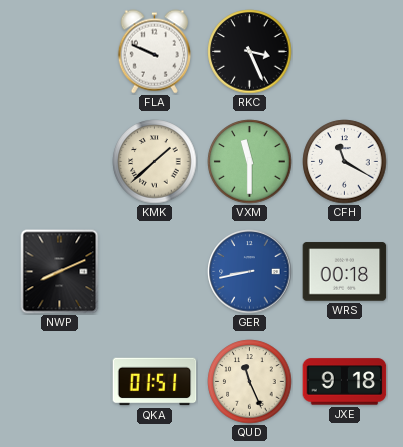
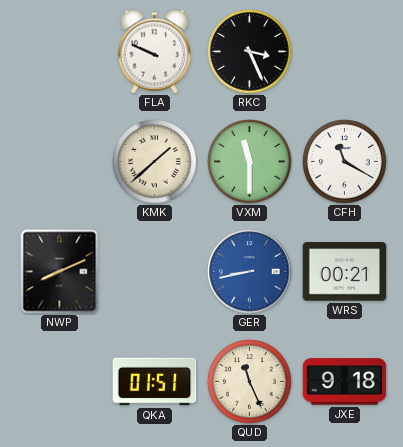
WRS: 00:18 -> 00:21
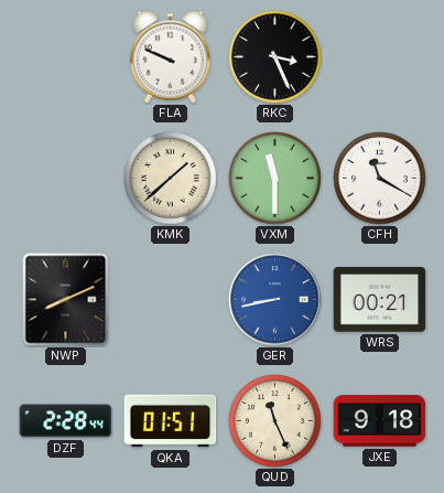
DZF: none -> 2:28
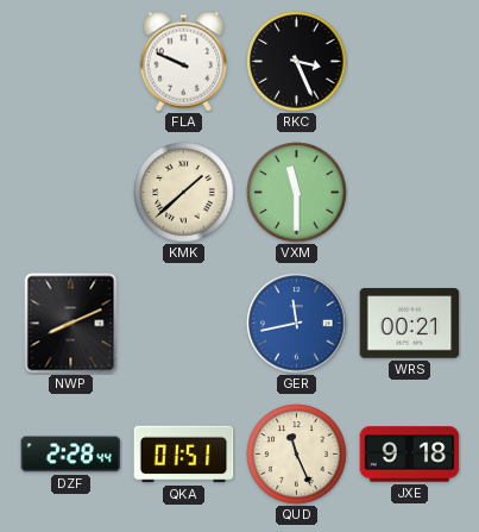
CFH: 11:20 -> none
GER: 8:43 -> 11:43
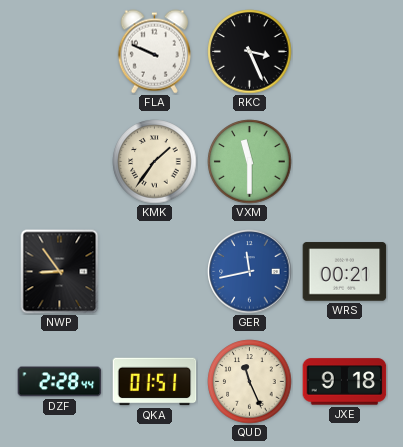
KMK: 1:38 -> 1:36
NWP: 8:11 -> 8:54
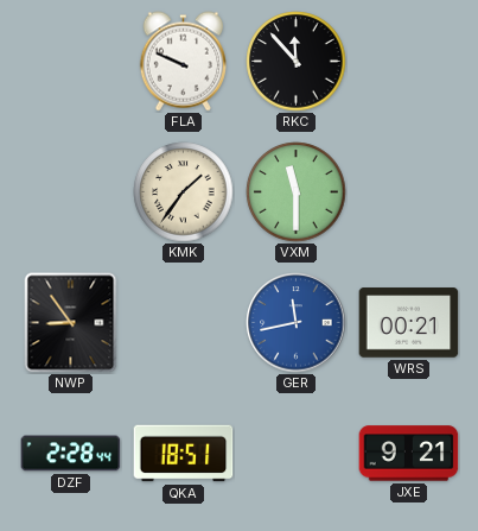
RKC: 3:26 -> 11:53
QKA: 01:51 -> 18:51
QUD: 11:26 -> none
JXE: 9:18 -> 9:21
